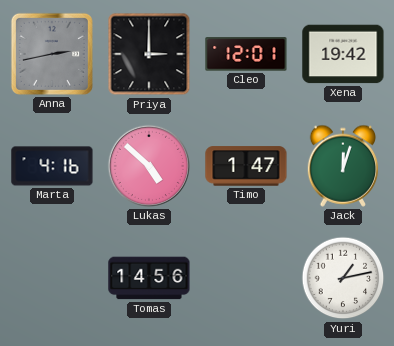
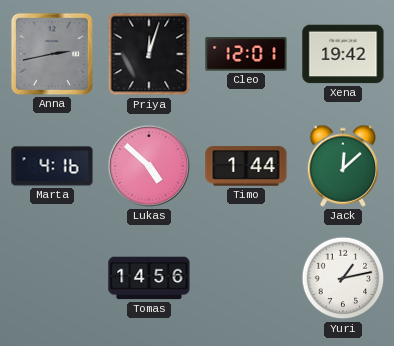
Priya: 3:00 -> 12:03
Timo: 1:47 -> 1:44
Jack: 12:03 -> 12:08
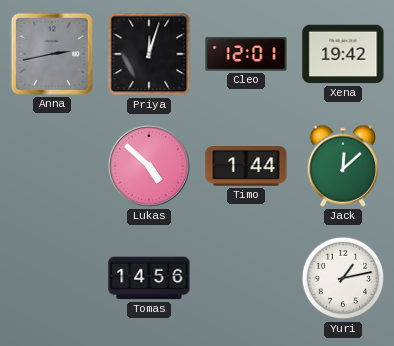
Marta: 4:16 -> none
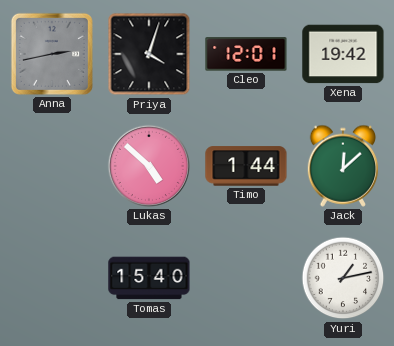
Priya: 12:03 -> 4:03
Tomas: 14:56 -> 15:40
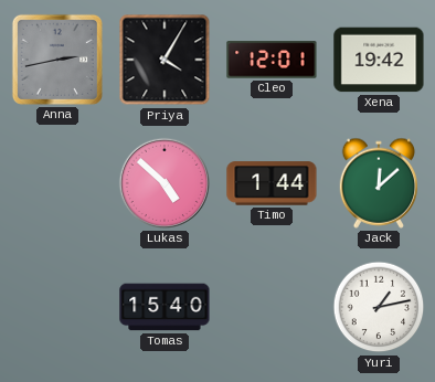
Priya: 4:03 -> 4:05
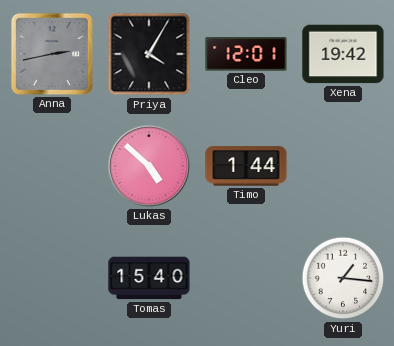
Jack: 12:08 -> none
Yuri: 1:13 -> 1:16
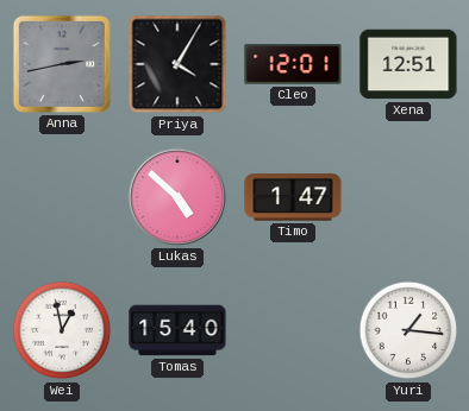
Xena: 19:42 -> 12:51
Timo: 1:44 -> 1:47
Wei: none -> 12:58
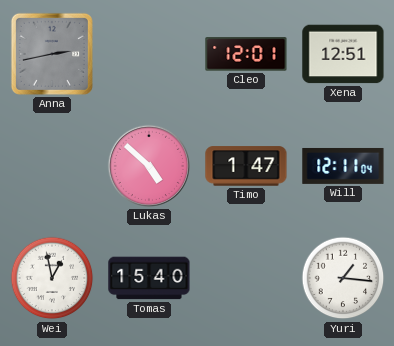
Priya: 4:05 -> none
Will: none -> 12:11
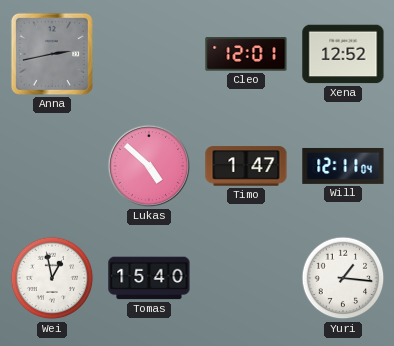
Xena: 12:51 -> 12:52
